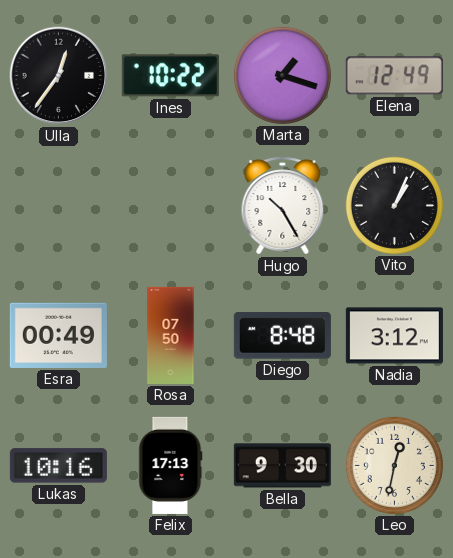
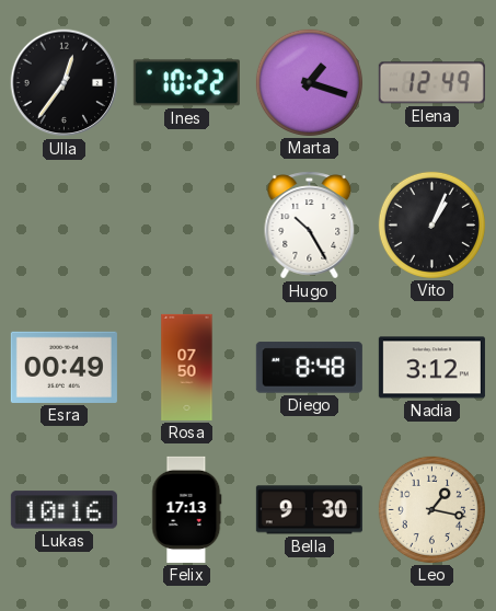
Leo: 12:32 -> 1:17
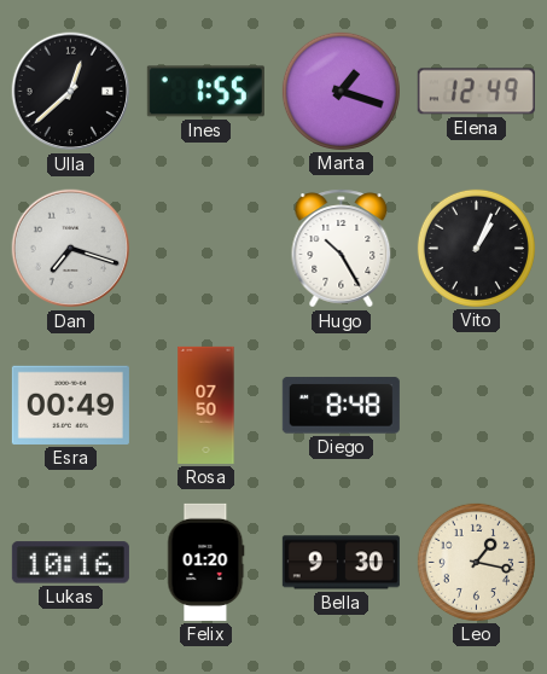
Ulla: 12:36 -> 12:38
Ines: 10:22 -> 1:55
Dan: none -> 7:18
Nadia: 3:12 -> none
Felix: 17:13 -> 01:20
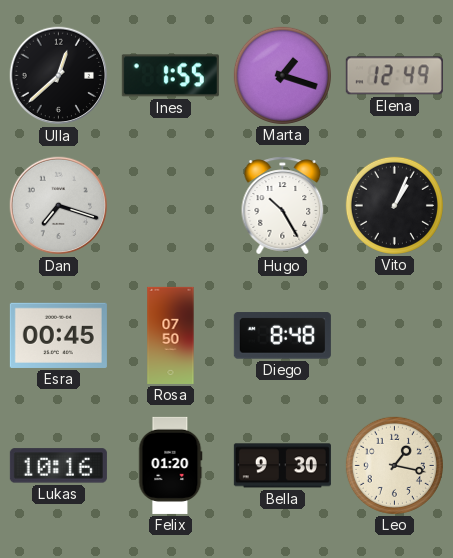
Esra: 00:49 -> 00:45
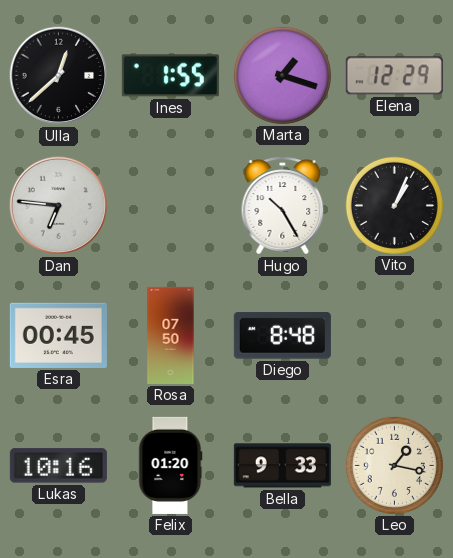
Elena: 12:49 -> 12:29
Dan: 7:18 -> 6:46
Bella: 9:30 -> 9:33
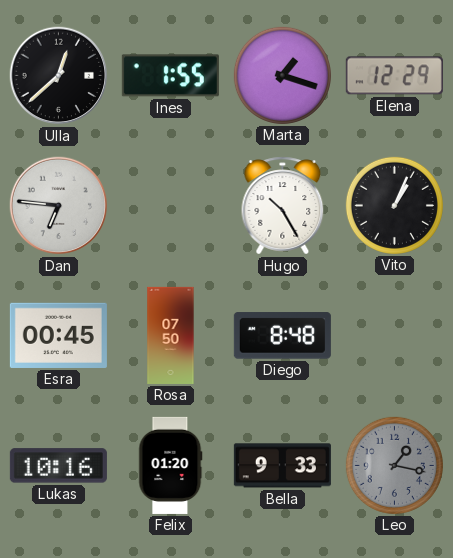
Leo dial: cream -> grey
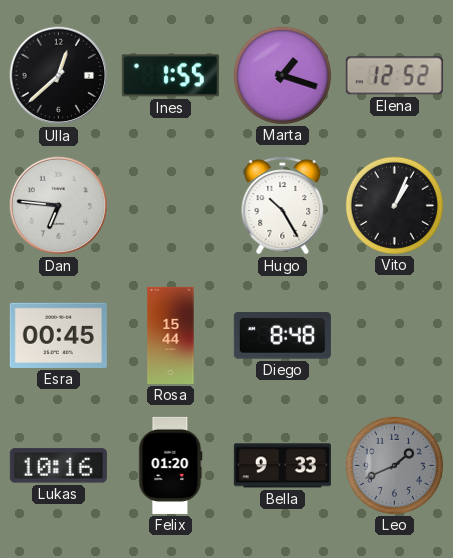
Elena: 12:29 -> 12:52
Rosa: 07:50 -> 15:44
Leo: 1:17 -> 1:41
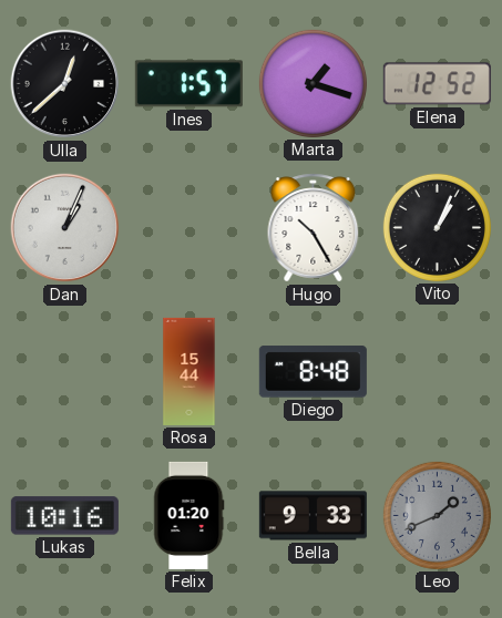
Ines: 1:55 -> 1:57
Dan: 6:46 -> 1:04
Esra: 00:45 -> none
